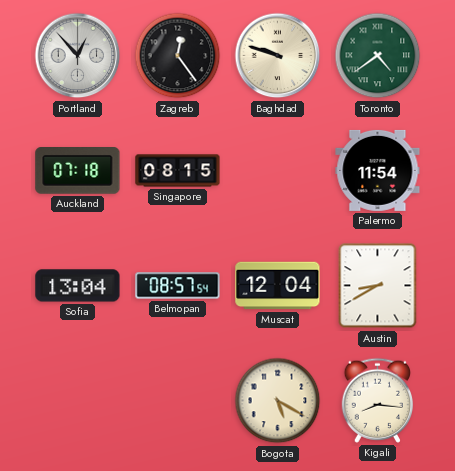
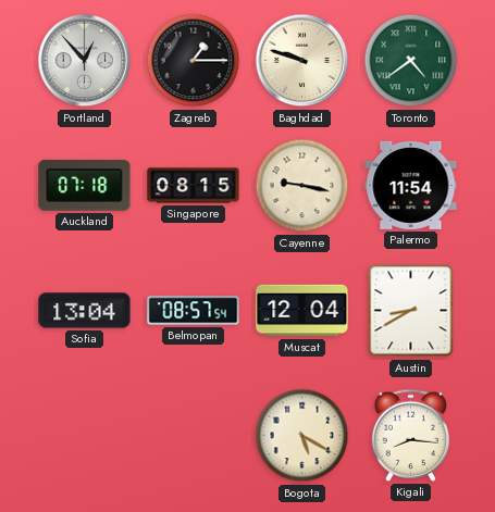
Zagreb: 12:24 -> 1:15
Cayenne: none -> 9:17
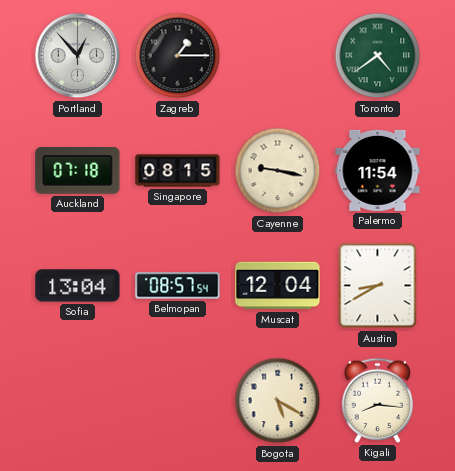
Baghdad: 9:48 -> none
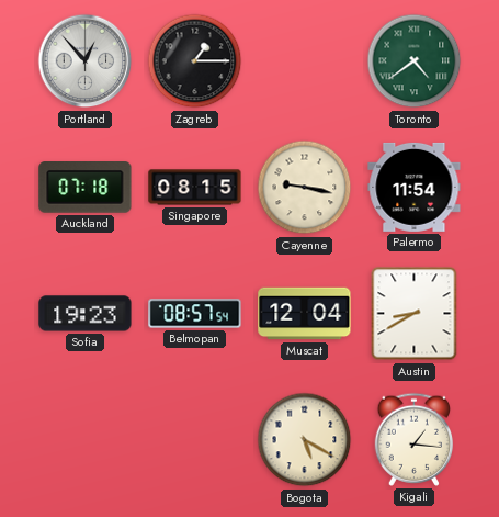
Sofia: 13:04 -> 19:23
Kigali: 8:16 -> 1:16
